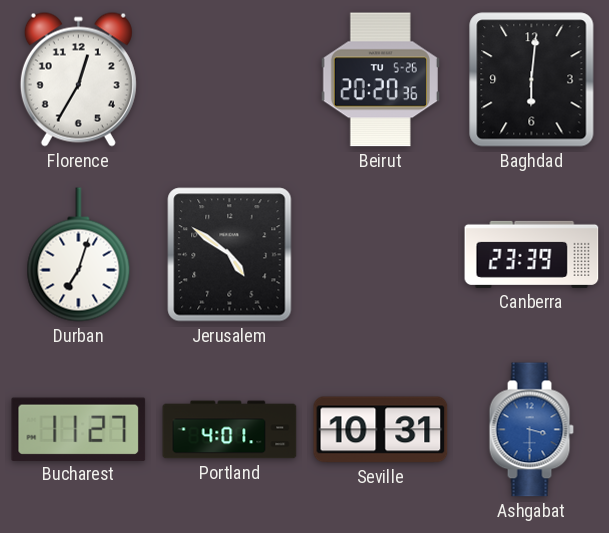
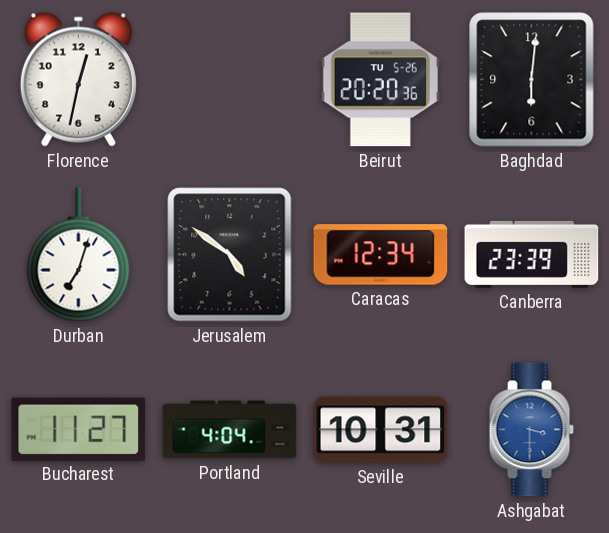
Florence: 12:35 -> 12:32
Caracas: none -> 12:34
Portland: 4:01 -> 4:04
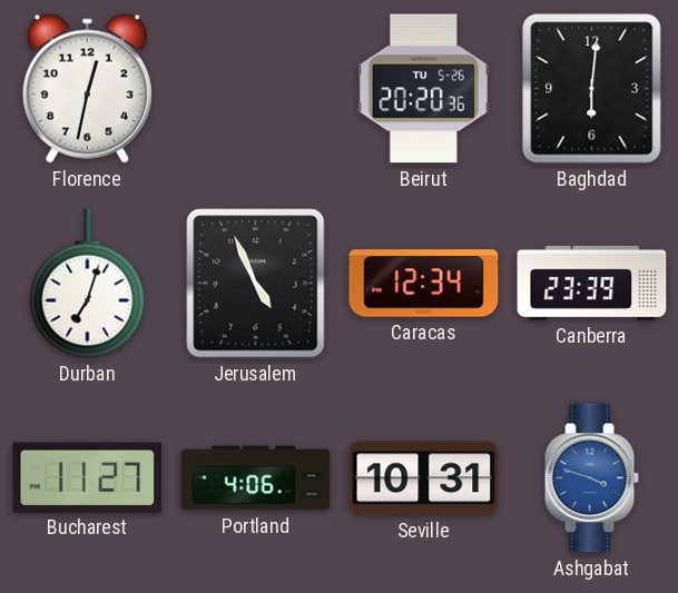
Jerusalem: 4:51 -> 4:56
Portland: 4:04 -> 4:06
Ashgabat: 3:30 -> 3:48
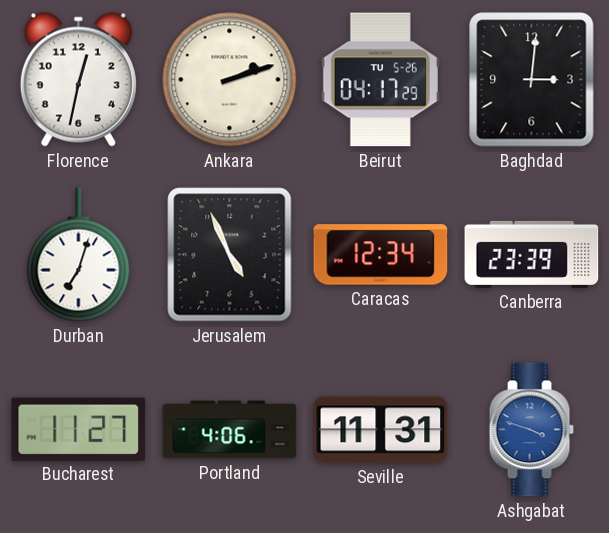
Ankara: none -> 2:12
Beirut: 20:20 -> 04:17
Baghdad: 6:01 -> 3:01
Seville: 10:31 -> 11:31
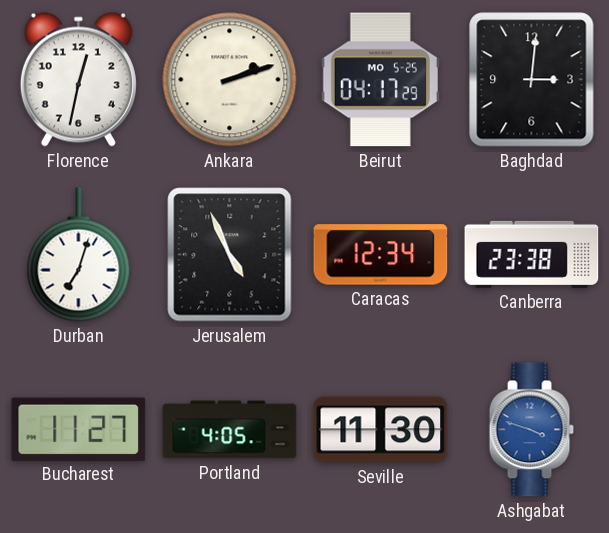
Beirut date: TU 5-26 -> MO 5-25
Canberra: 23:39 -> 23:38
Portland: 4:06 -> 4:05
Seville: 11:31 -> 11:30
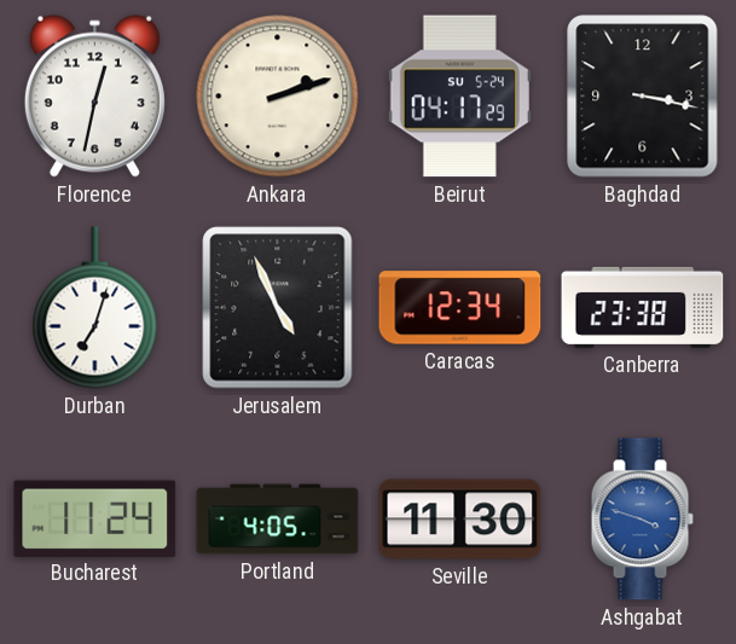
Beirut date: MO 5-25 -> SU 5-24
Baghdad: 3:01 -> 3:17
Bucharest: 11:27 -> 11:24
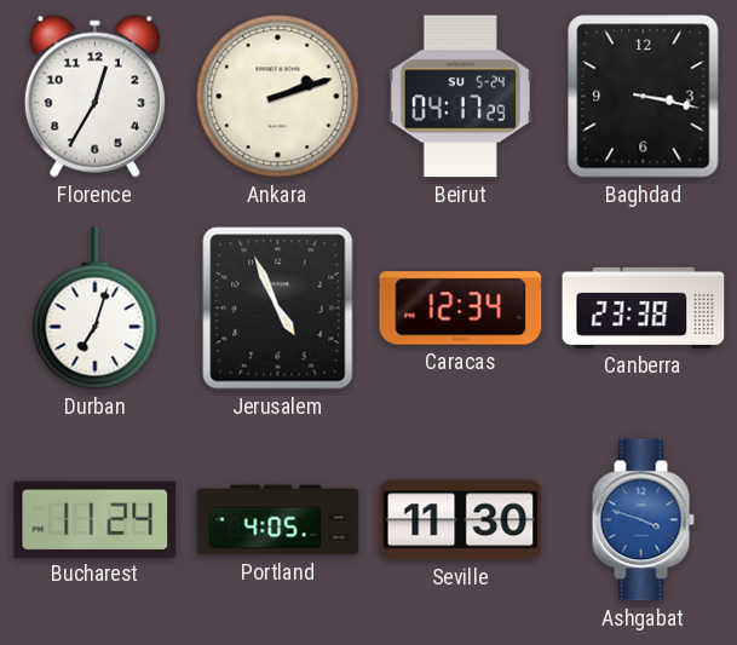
Florence: 12:32 -> 12:35
